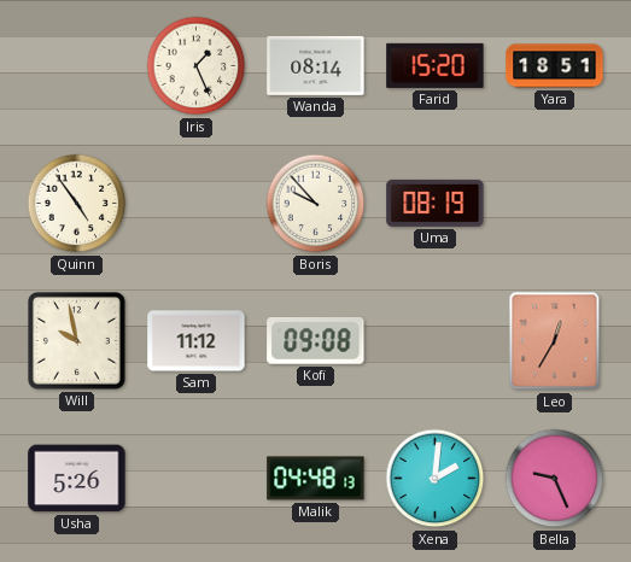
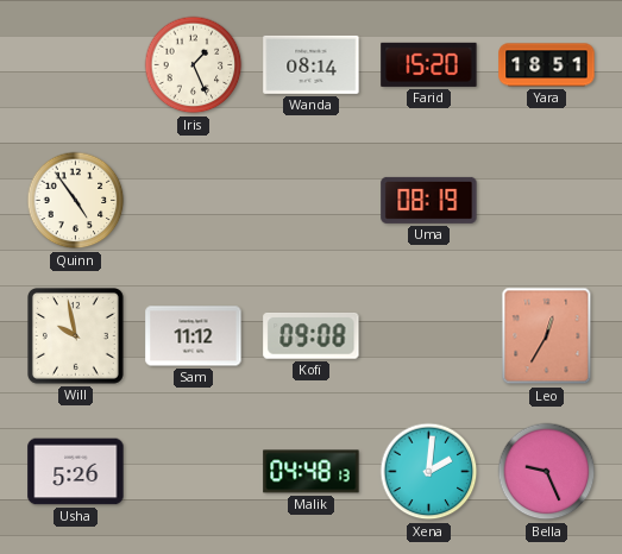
Boris: 9:53 -> none
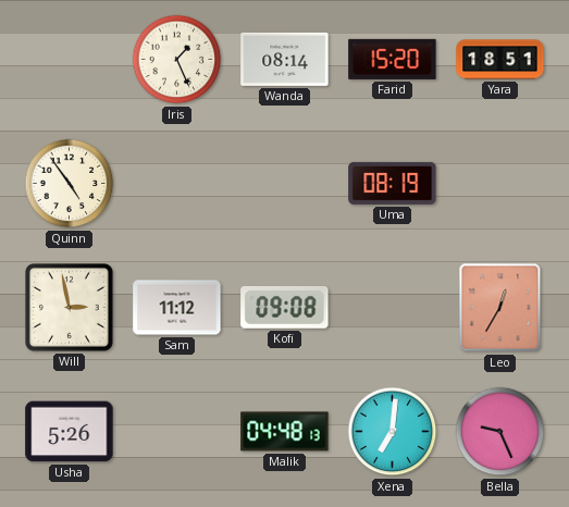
Will: 9:58 -> 2:58
Xena: 2:01 -> 7:01
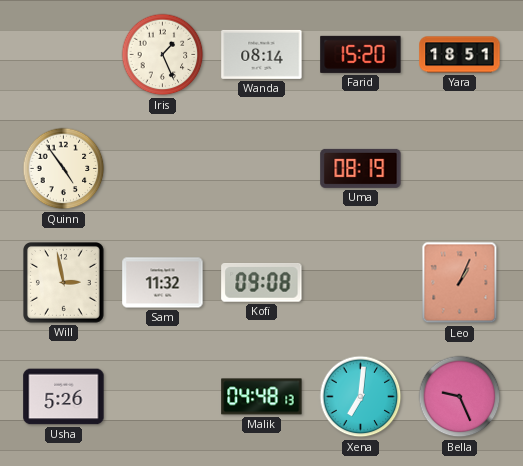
Sam: 11:12 -> 11:32
Leo: 12:35 -> 1:04
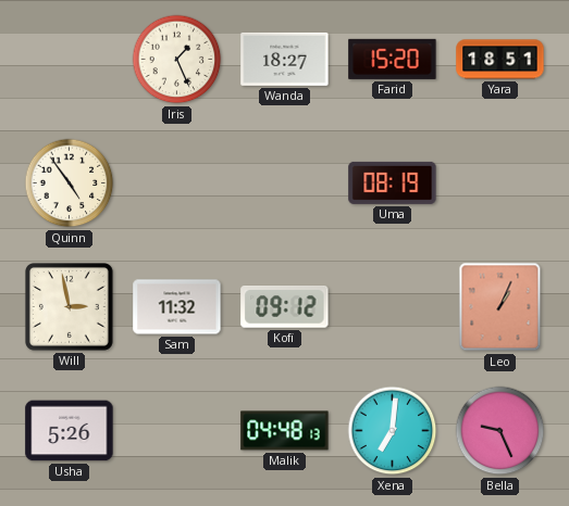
Wanda: 08:14 -> 18:27
Kofi: 09:08 -> 09:12
